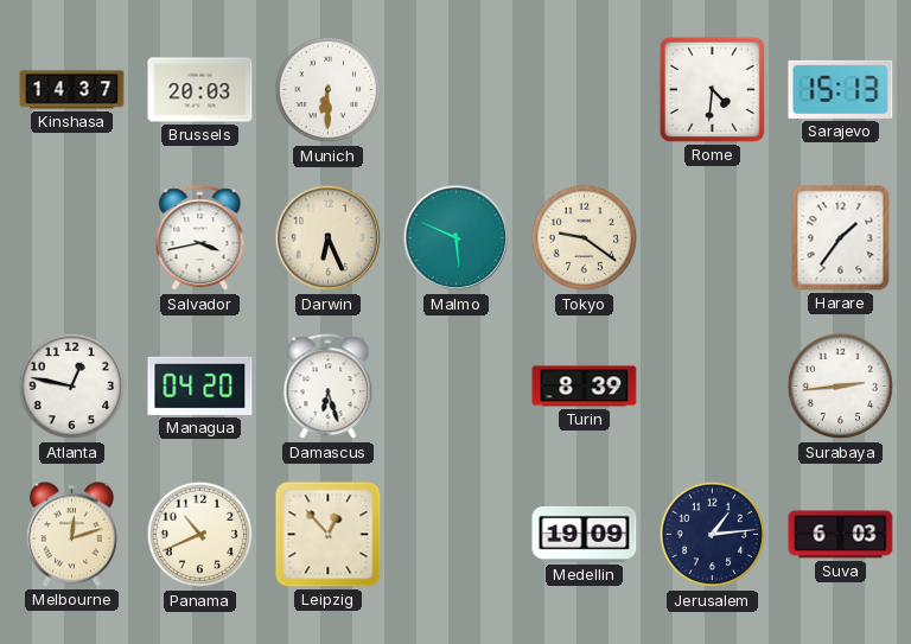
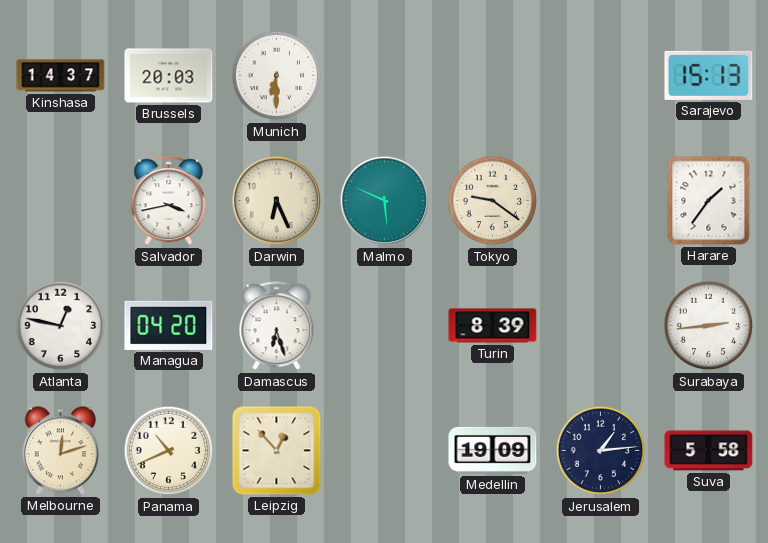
Rome: 4:31 -> none
Suva: 6:03 -> 5:58
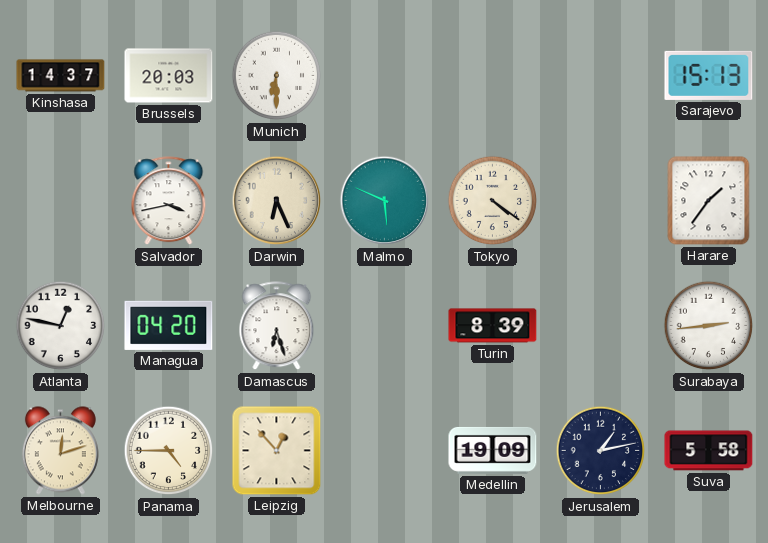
Tokyo: 9:21 -> 4:21
Panama: 10:41 -> 4:45
Jerusalem: 1:14 -> 1:13
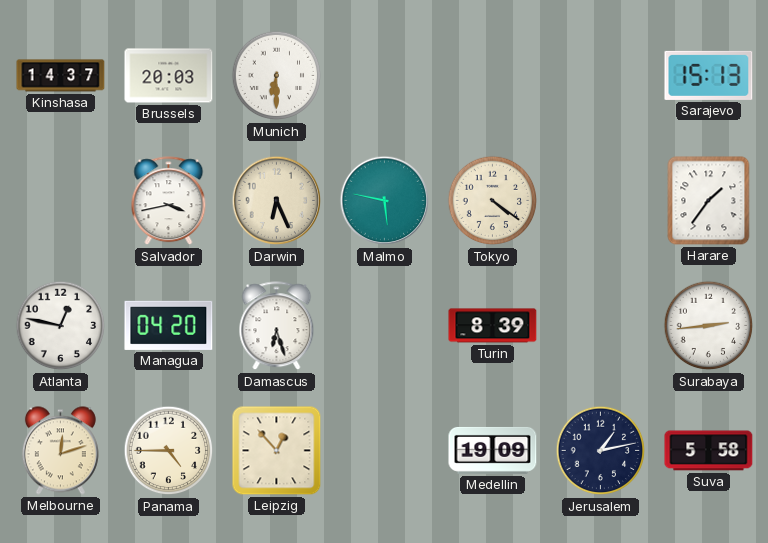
Malmo: 5:49 -> 5:47
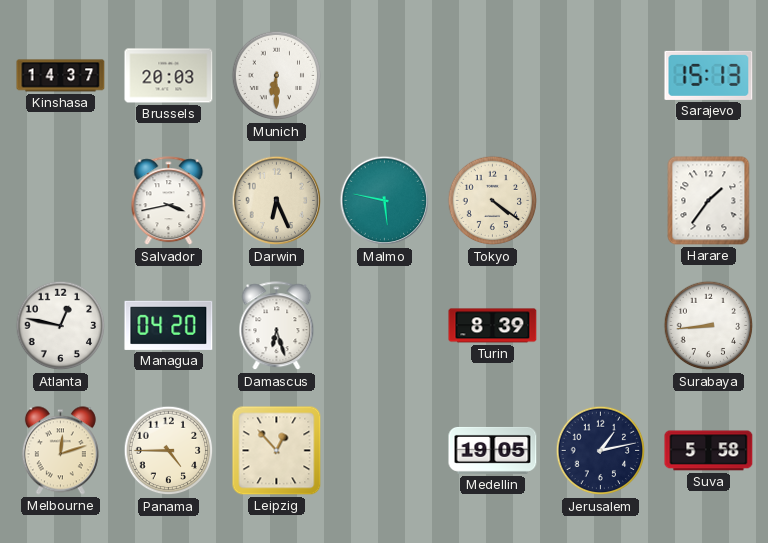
Surabaya: 2:44 -> 8:44
Medellin: 19:09 -> 19:05
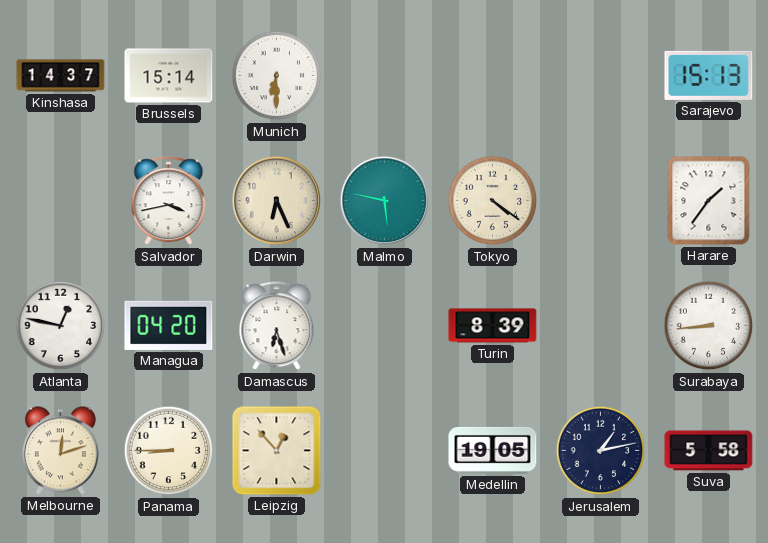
Brussels: 20:03 -> 15:14
Panama: 4:45 -> 8:45
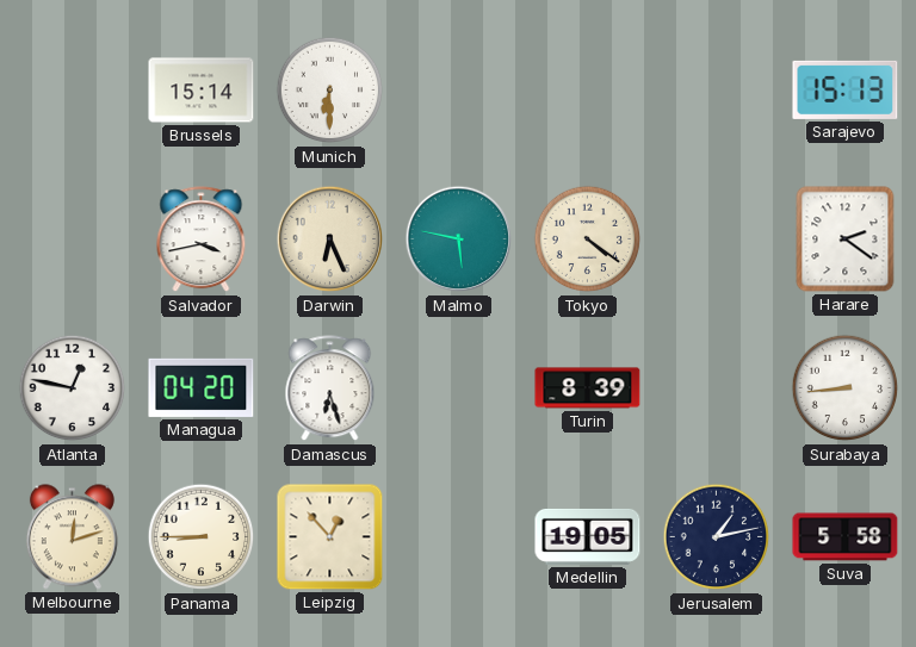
Kinshasa: 14:37 -> none
Harare: 1:36 -> 2:21
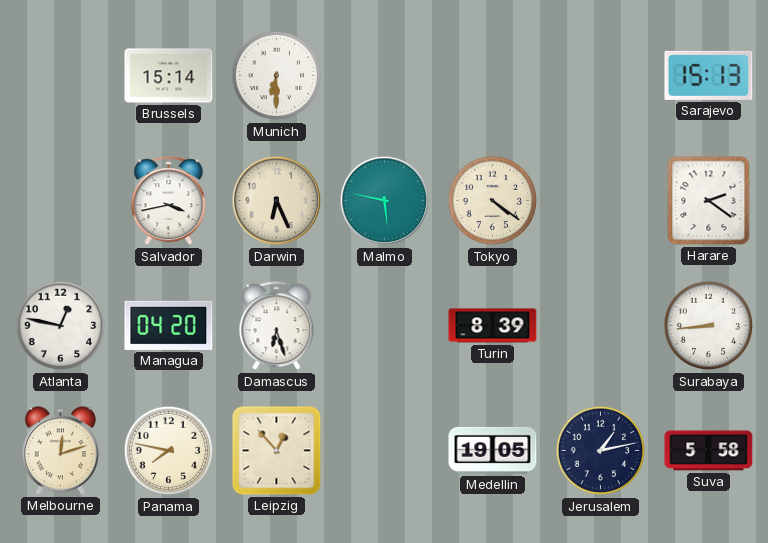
Panama: 8:45 -> 7:47
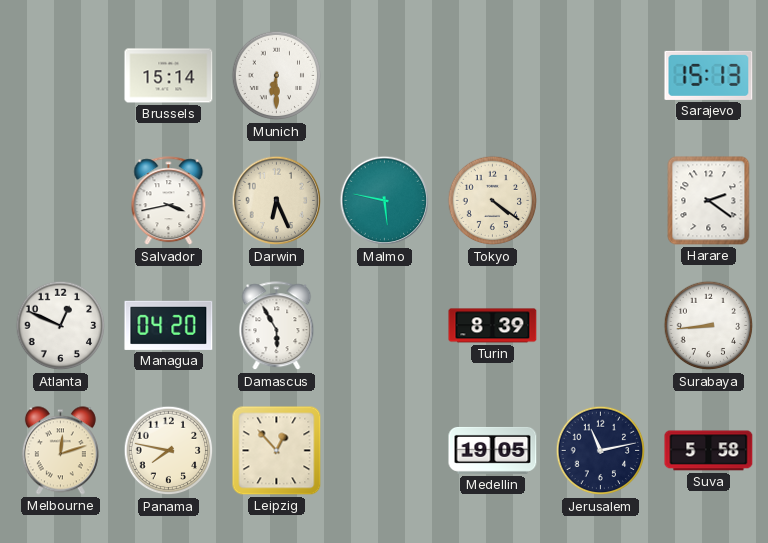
Atlanta: 12:47 -> 12:49
Damascus: 6:27 -> 5:55
Jerusalem: 1:13 -> 11:13
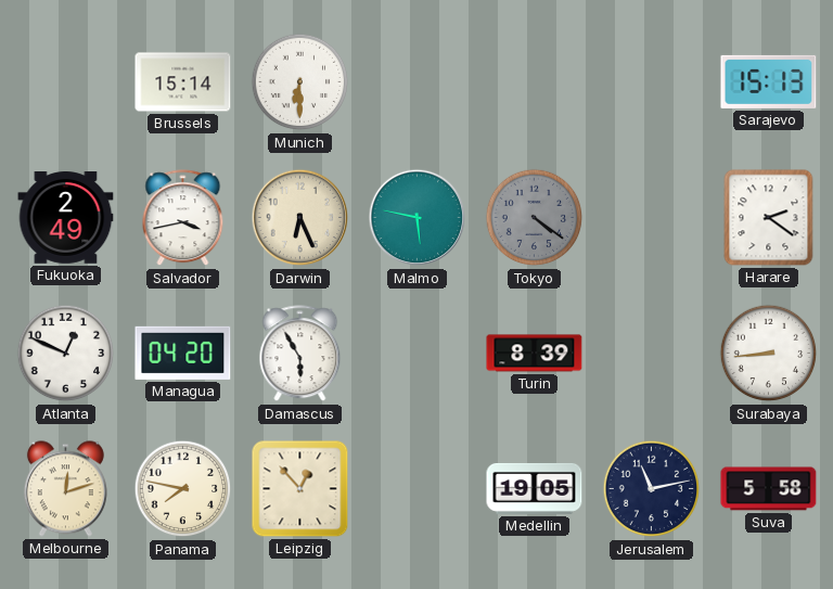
Fukuoka: none -> 2:49
Tokyo dial: cream -> grey
